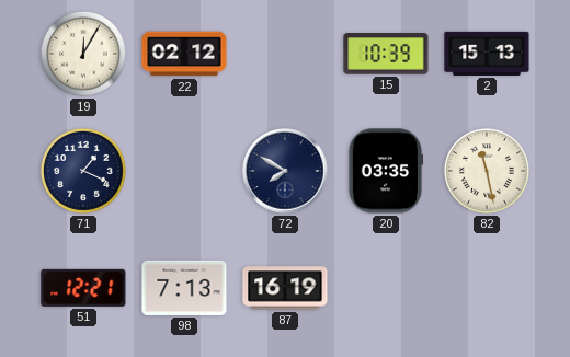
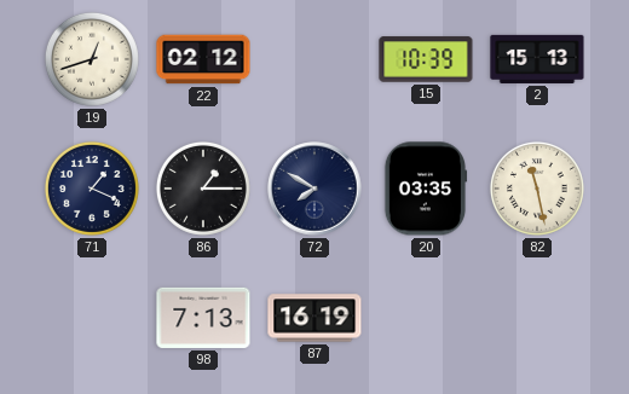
19: 12:05 -> 12:42
86: none -> 1:15
51: 12:21 -> none
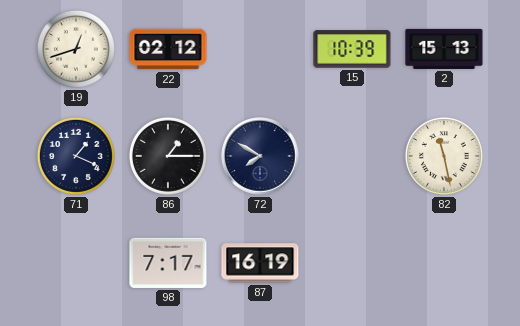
20: 03:35 -> none
98: 7:13 -> 7:17
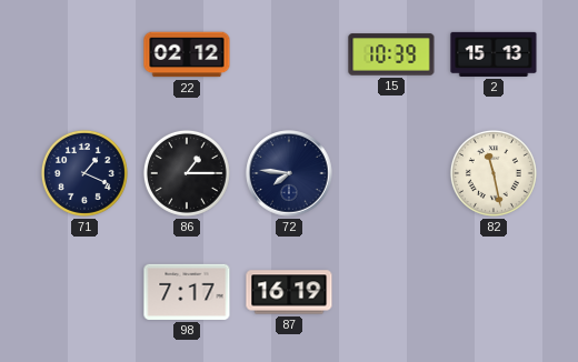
19: 12:42 -> none
72: 7:50 -> 7:46
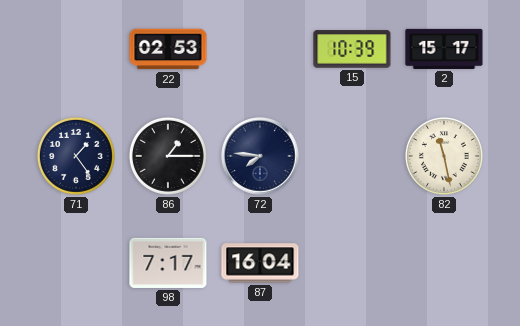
22: 02:12 -> 02:53
2: 15:13 -> 15:17
71: 1:19 -> 1:24
87: 16:19 -> 16:04
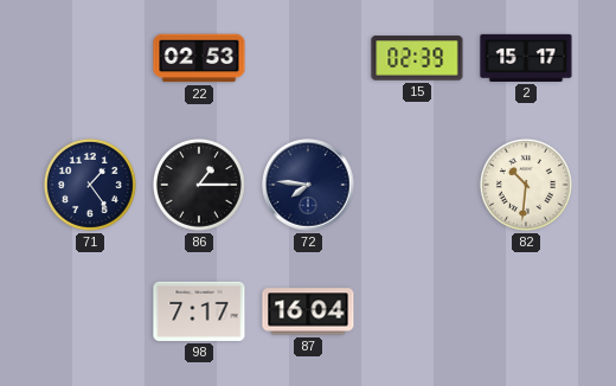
15: 10:39 -> 02:39
82: 11:28 -> 10:31
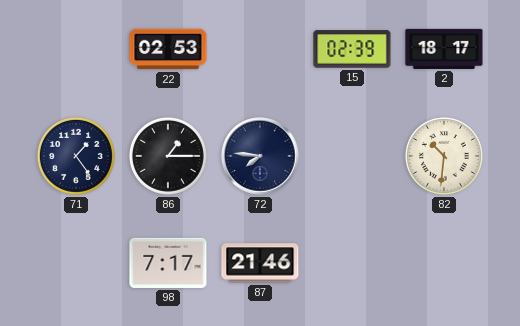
2: 15:17 -> 18:17
87: 16:04 -> 21:46
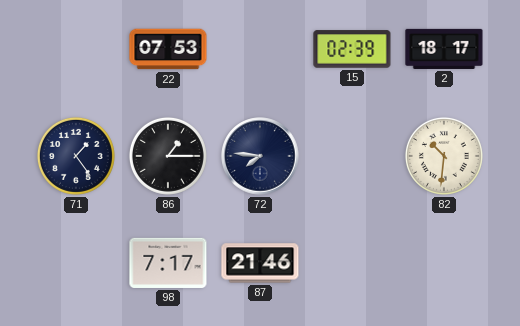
22: 02:53 -> 07:53
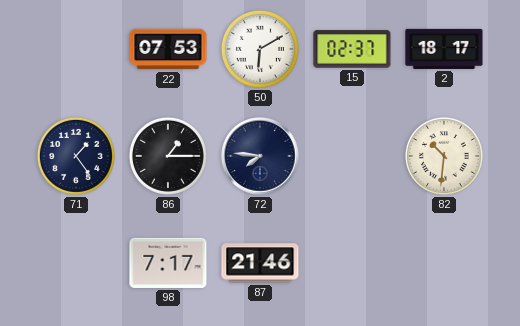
50: none -> 6:10
15: 02:39 -> 02:37
